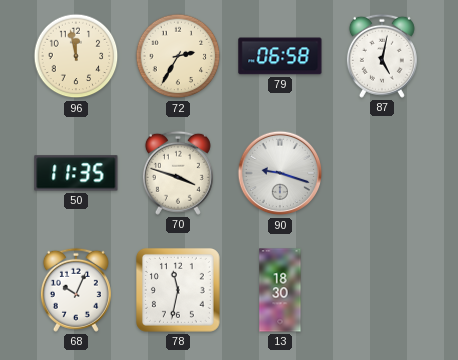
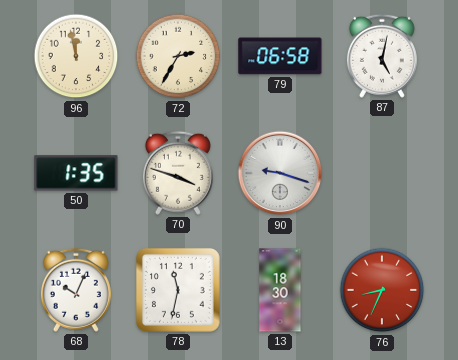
50: 11:35 -> 1:35
76: none -> 8:34
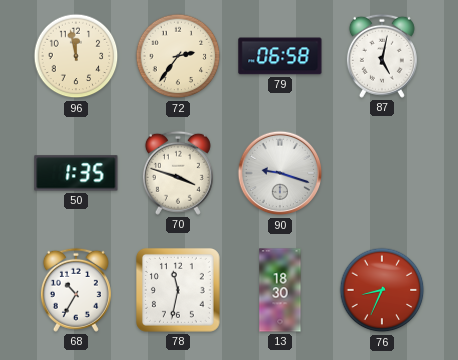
72: 2:35 -> 2:36
68: 10:04 -> 10:35
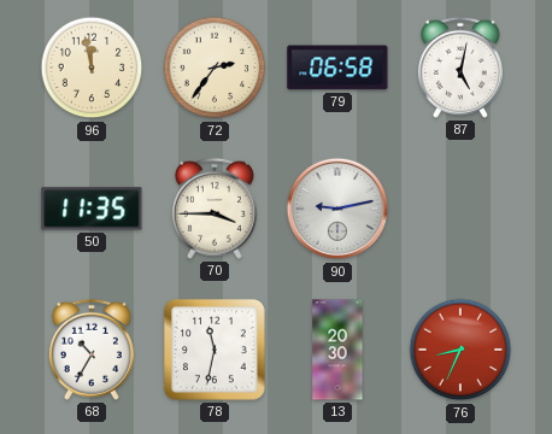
50: 1:35 -> 11:35
70: 3:48 -> 3:45
90: 9:18 -> 9:13
13: 18:30 -> 20:30
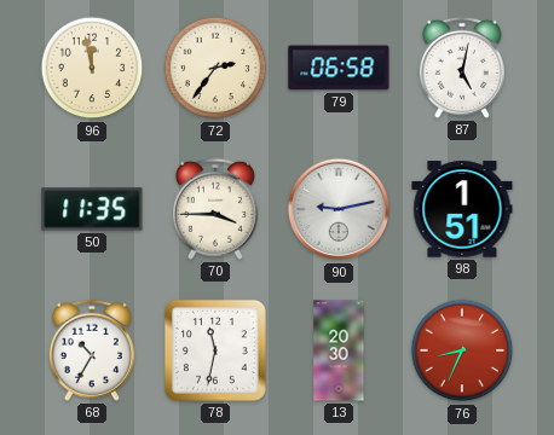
98: none -> 1:51
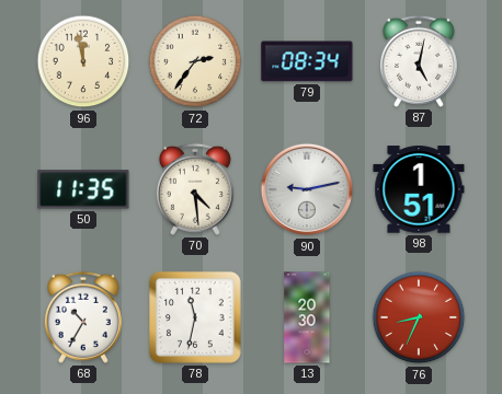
79: 06:58 -> 08:34
70: 3:45 -> 4:29
